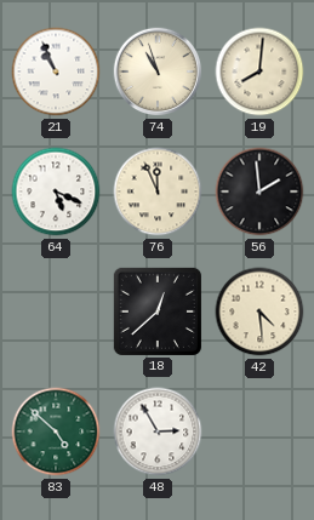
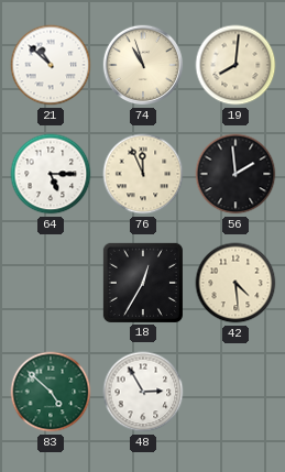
21: 10:56 -> 10:52
64: 5:19 -> 5:15
18: 12:38 -> 12:35
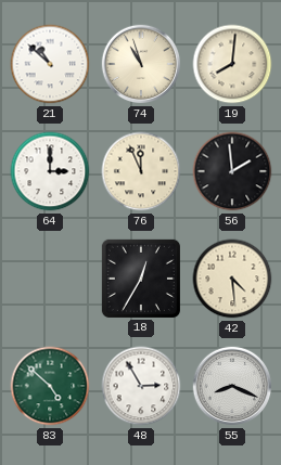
64: 5:15 -> 3:00
55: none -> 8:19
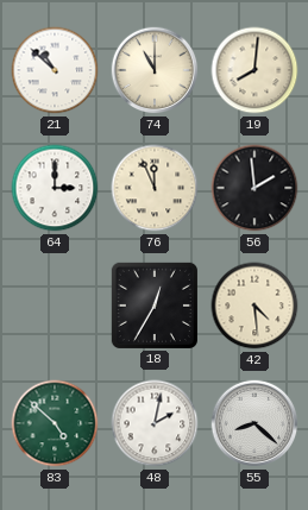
74: 10:57 -> 11:00
48: 2:55 -> 2:02
55: 8:19 -> 8:22
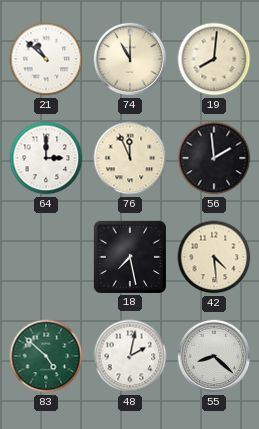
18: 12:35 -> 7:28
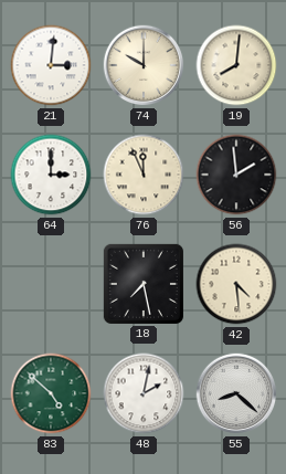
21: 10:52 -> 3:01
74: 11:00 -> 10:00
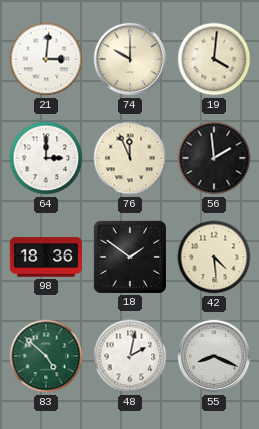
19: 8:01 -> 4:01
98: none -> 18:36
18: 7:28 -> 1:51
55: 8:22 -> 8:19
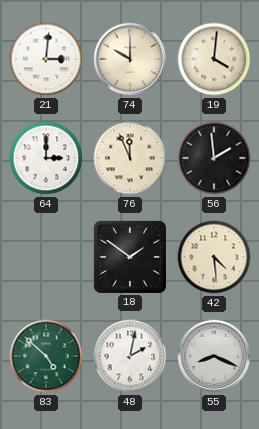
98: 18:36 -> none
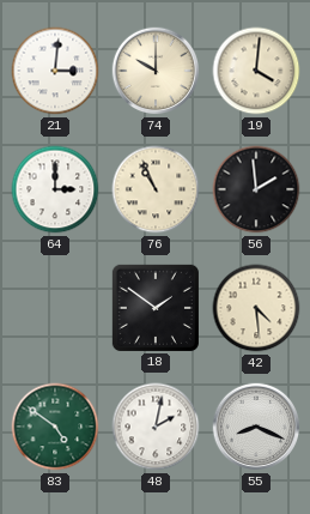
76: 11:56 -> 10:56
83: 4:52 -> 4:51
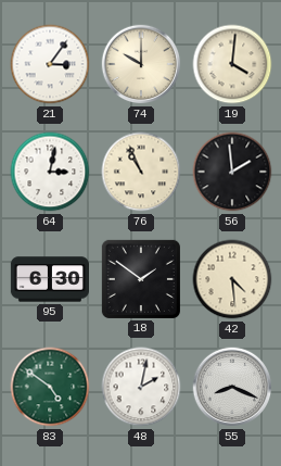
21: 3:01 -> 3:06
64: 3:00 -> 3:02
95: none -> 6:30
